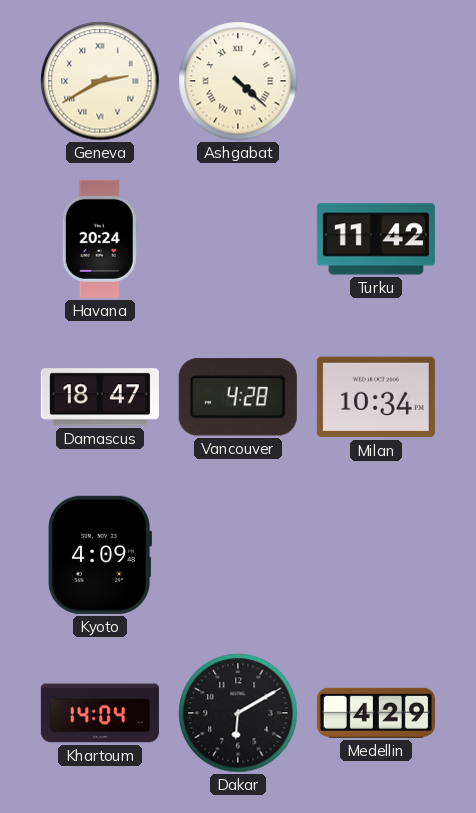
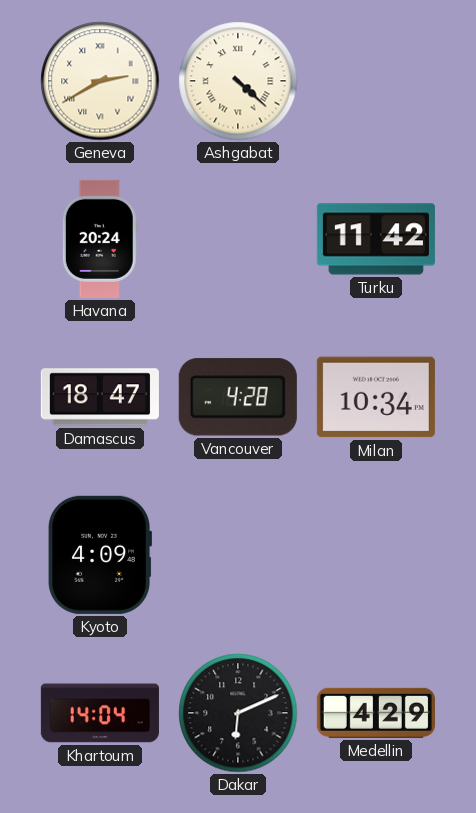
Dakar: 6:10 -> 6:11
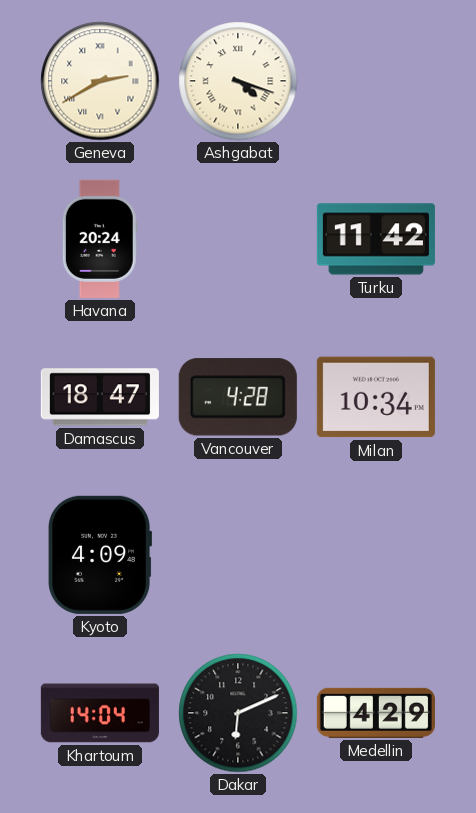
Ashgabat: 4:22 -> 4:18
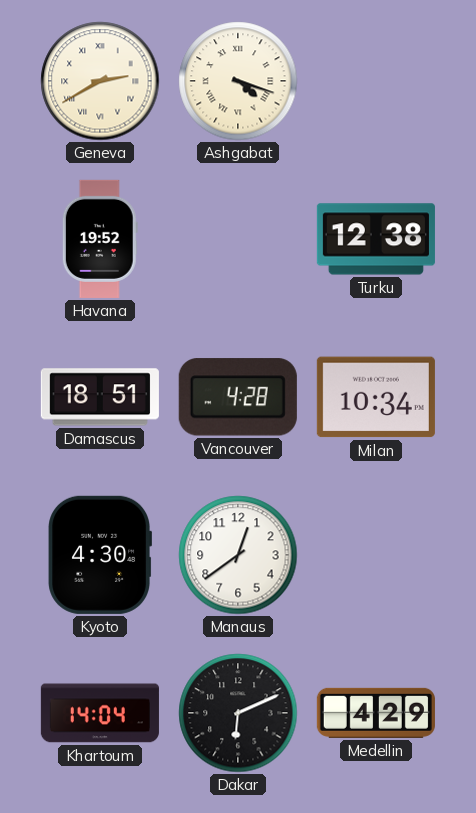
Havana: 20:24 -> 19:52
Turku: 11:42 -> 12:38
Damascus: 18:47 -> 18:51
Kyoto: 4:09 -> 4:30
Manaus: none -> 12:39
